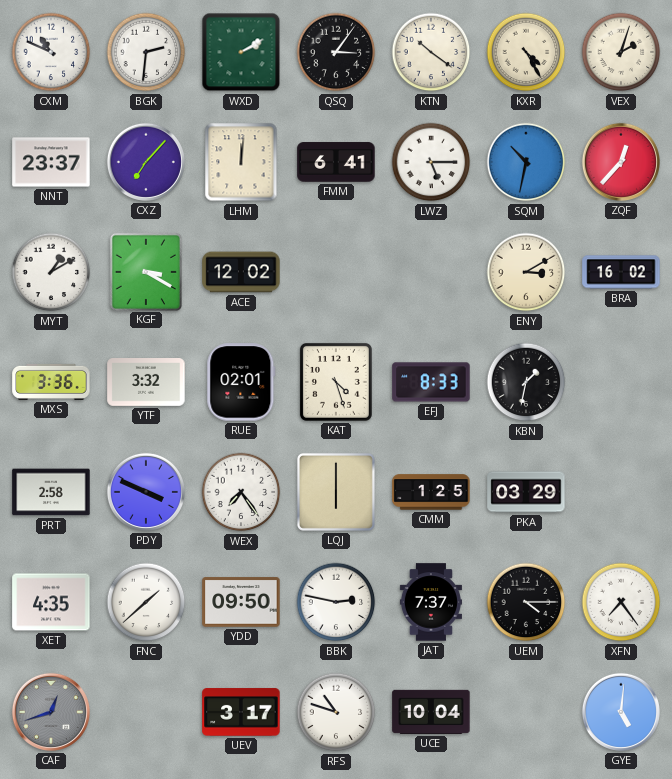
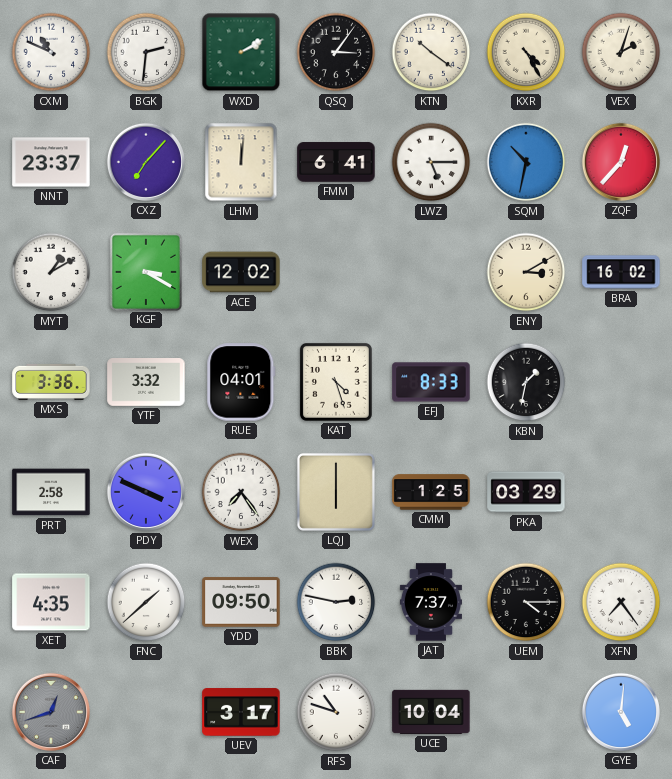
RUE: 02:01 -> 04:01
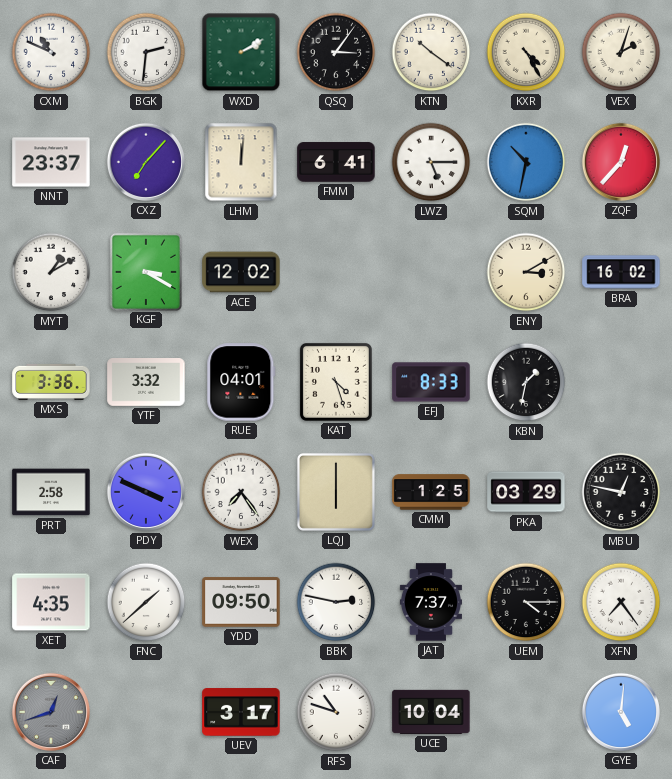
MBU: none -> 12:47
